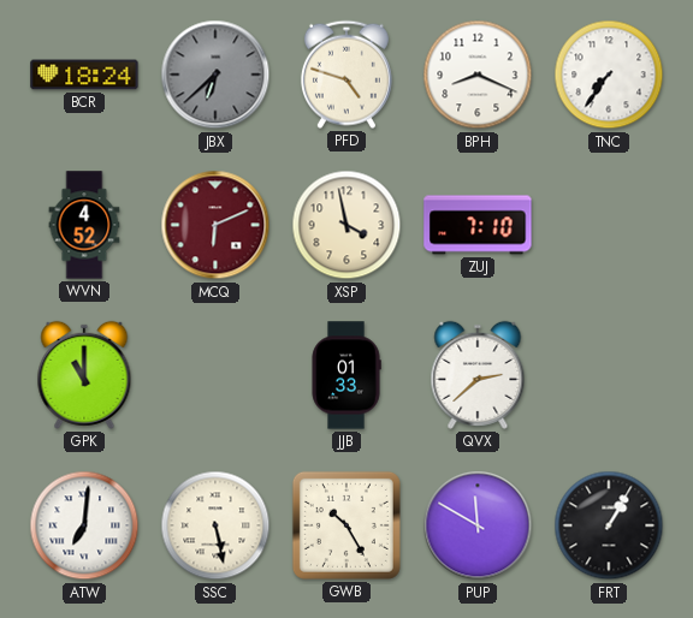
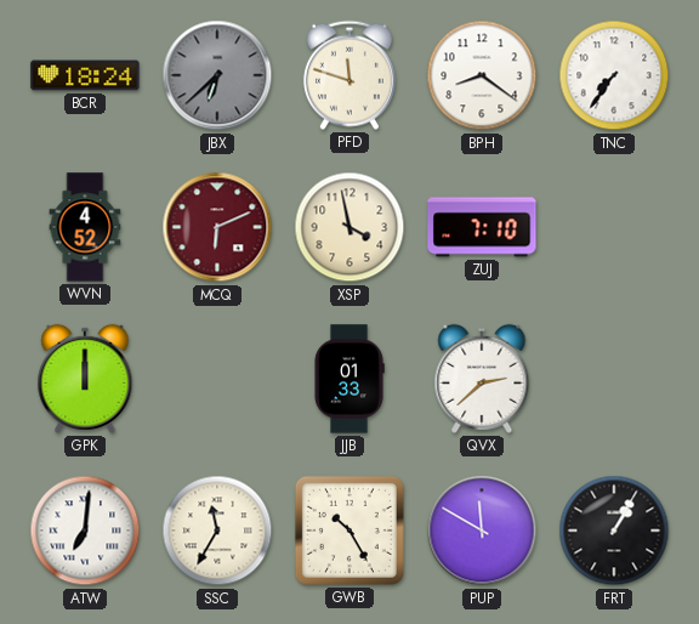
PFD: 4:48 -> 11:48
BPH: 8:19 -> 8:21
GPK: 11:00 -> 12:00
SSC: 5:28 -> 11:35
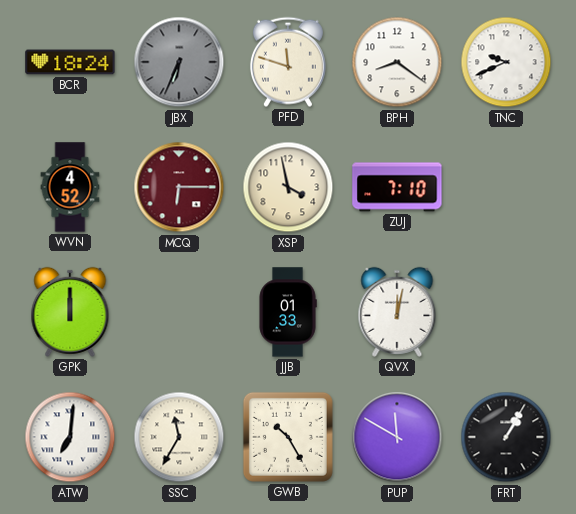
JBX: 6:38 -> 6:34
TNC: 7:36 -> 9:41
MCQ: 6:11 -> 6:15
QVX: 2:38 -> 12:02
